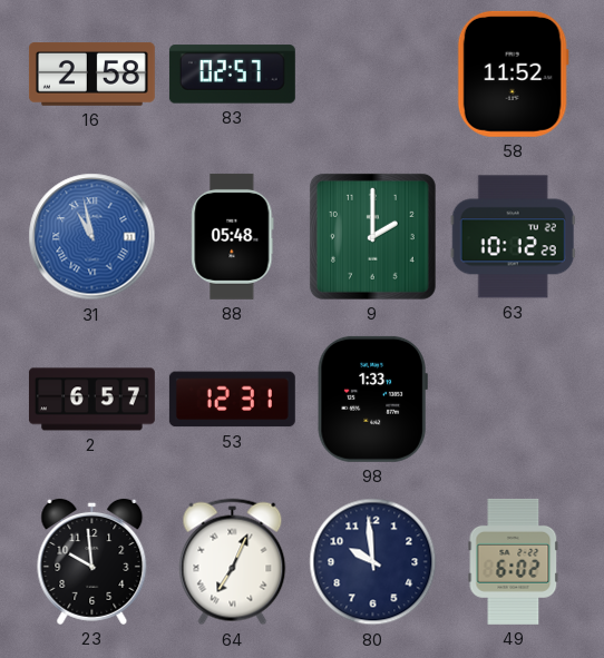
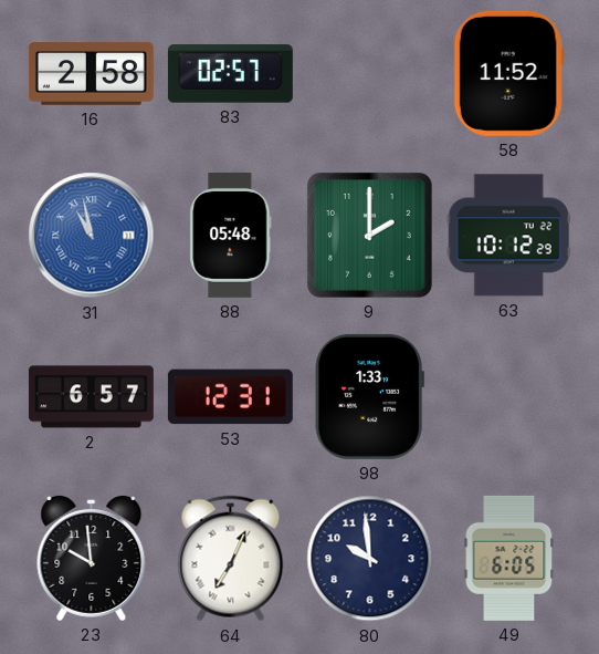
49: 6:02 -> 6:05
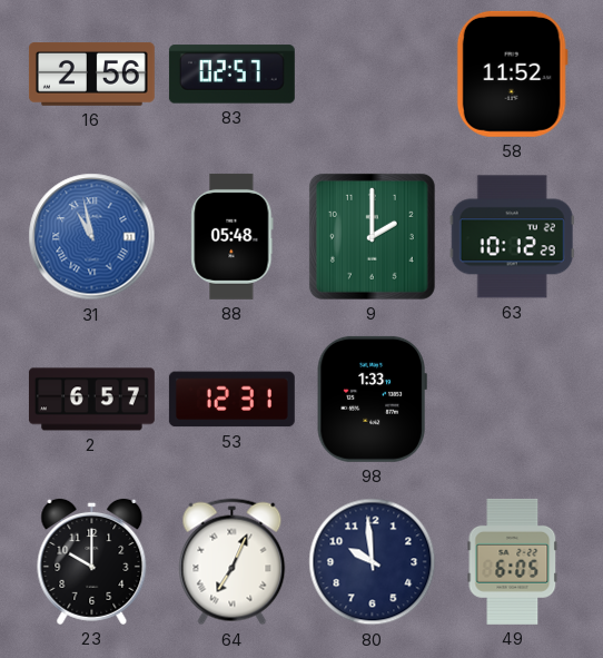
16: 2:58 -> 2:56
23: 9:59 -> 10:00
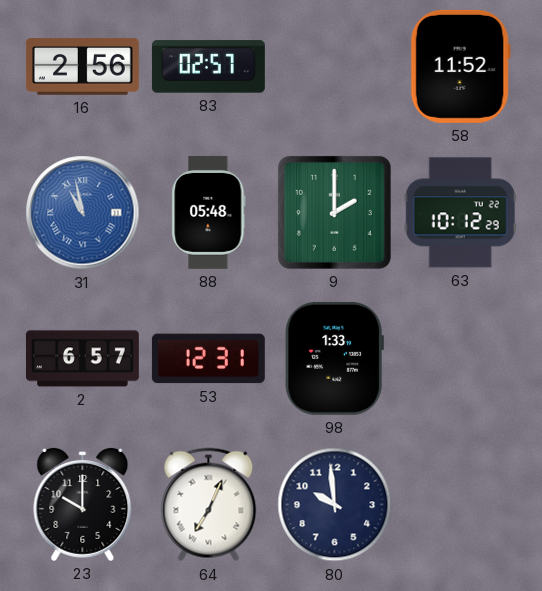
49: 6:05 -> none
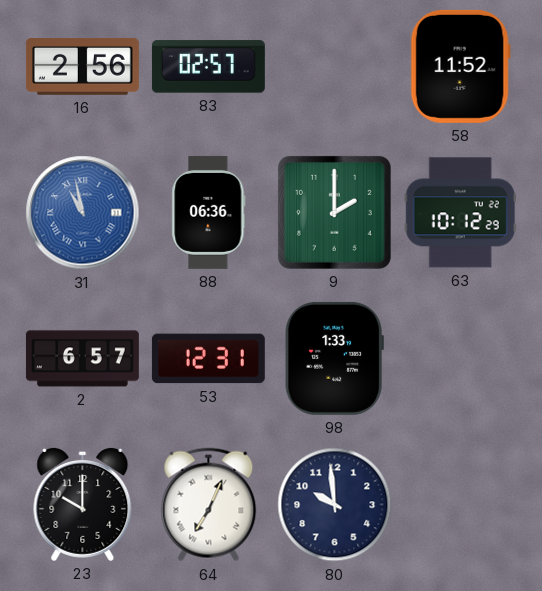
88: 05:48 -> 06:36
